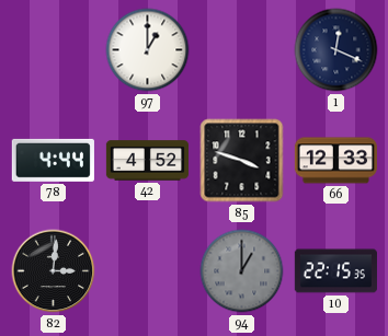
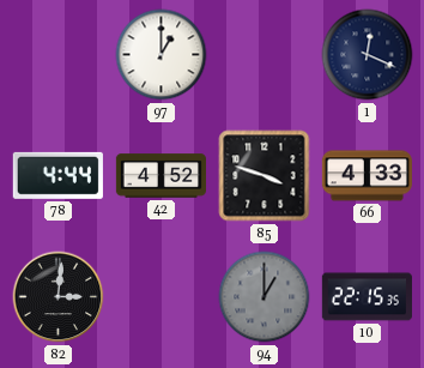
66: 12:33 -> 4:33
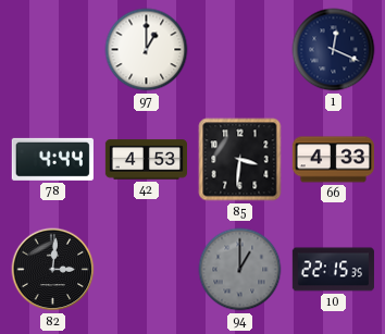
42: 4:52 -> 4:53
85: 3:48 -> 3:31
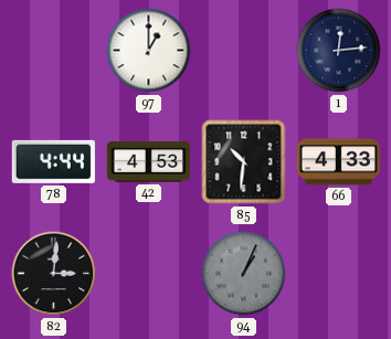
1: 12:19 -> 12:14
85: 3:31 -> 10:31
94: 1:00 -> 1:04
10: 22:15 -> none
